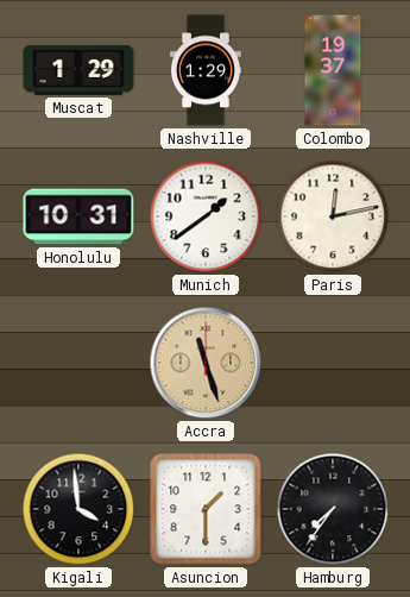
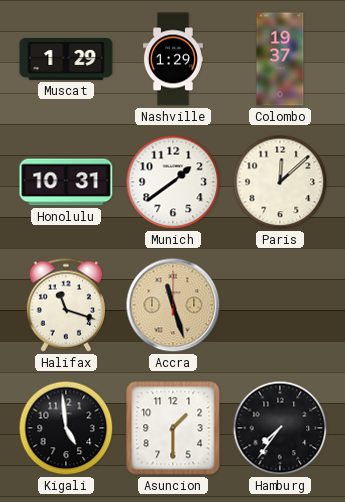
Paris: 12:13 -> 12:08
Halifax: none -> 11:18
Kigali: 3:59 -> 4:59
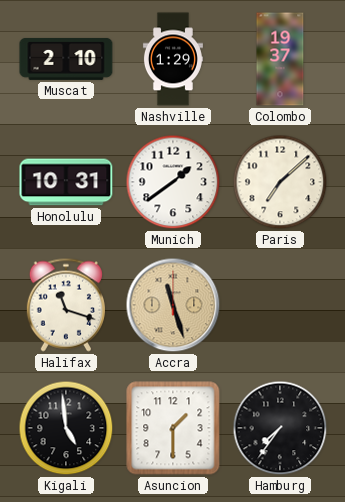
Muscat: 1:29 -> 2:10
Paris: 12:08 -> 7:08
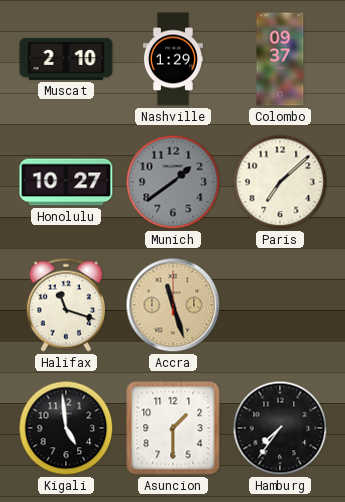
Colombo: 19:37 -> 09:37
Honolulu: 10:31 -> 10:27
Munich dial: white -> grey
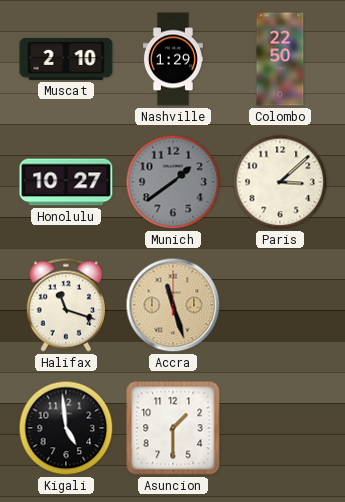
Colombo: 09:37 -> 22:50
Paris: 7:08 -> 3:08
Hamburg: 7:36 -> none
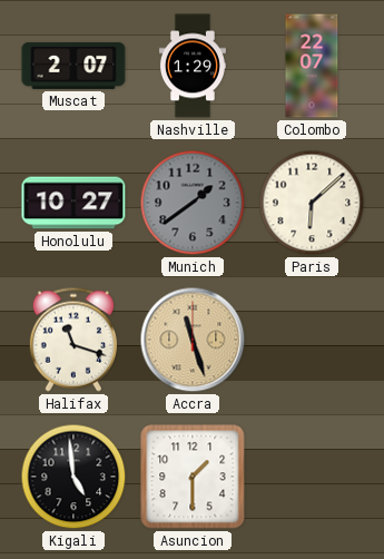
Muscat: 2:10 -> 2:07
Colombo: 22:50 -> 22:07
Paris: 3:08 -> 6:08
